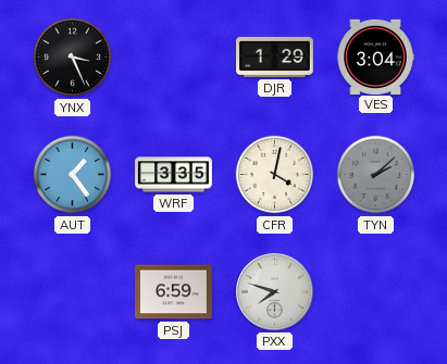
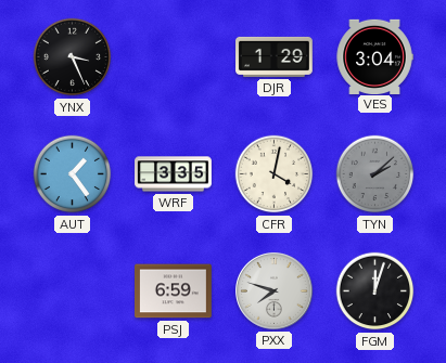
FGM: none -> 12:03
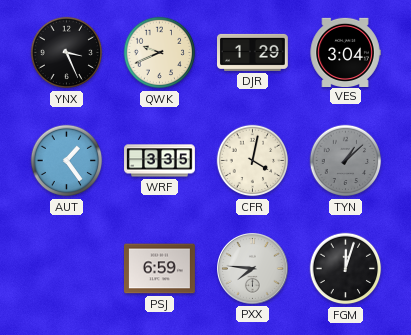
QWK: none -> 9:41
TYN: 2:08 -> 1:08
PXX: 7:48 -> 7:46
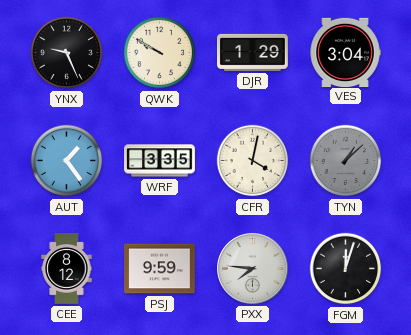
YNX: 3:26 -> 9:26
QWK: 9:41 -> 9:50
CEE: none -> 8:12
PSJ: 6:59 -> 9:59
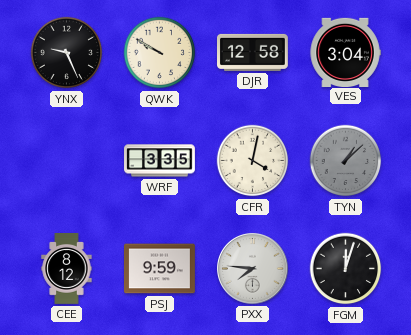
DJR: 1:29 -> 12:58
AUT: 1:24 -> none
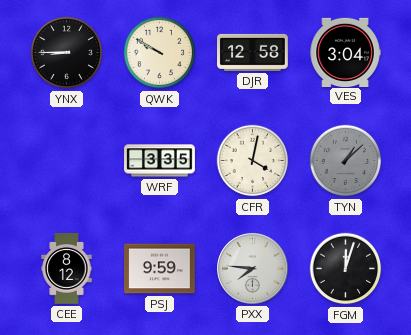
YNX: 9:26 -> 8:45
